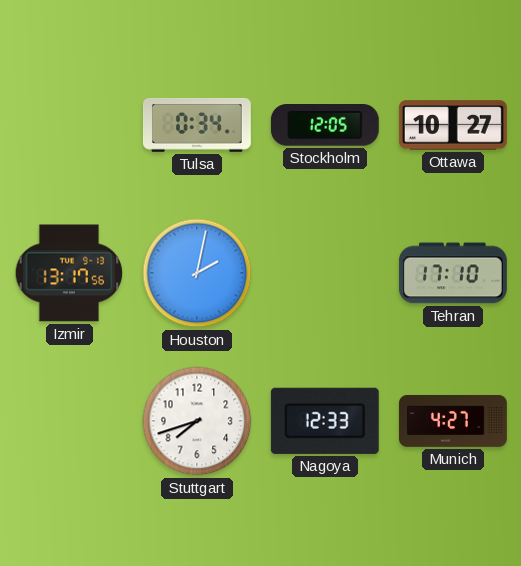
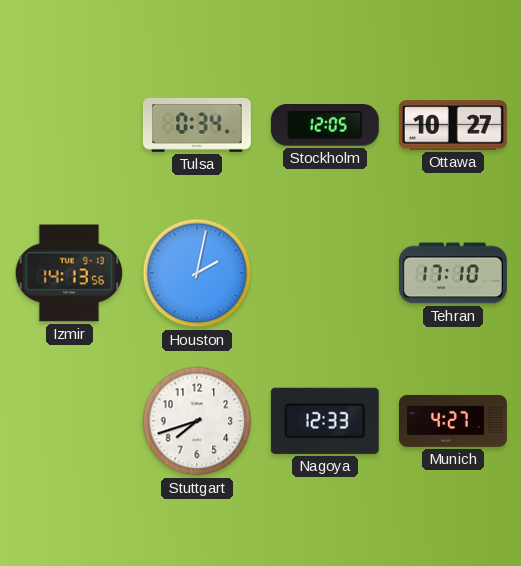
Izmir: 13:17 -> 14:13
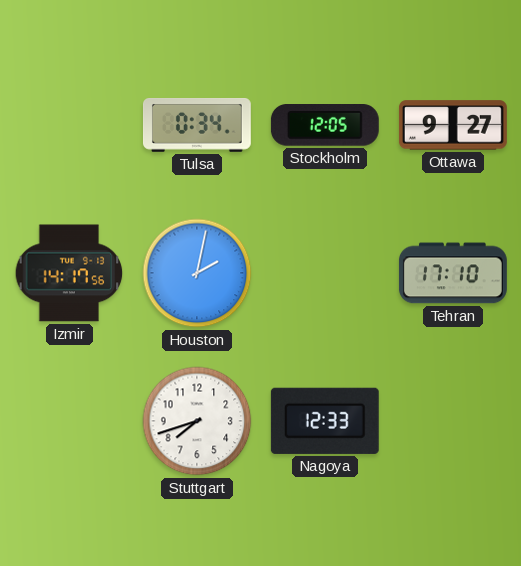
Ottawa: 10:27 -> 9:27
Izmir: 14:13 -> 14:17
Munich: 4:27 -> none
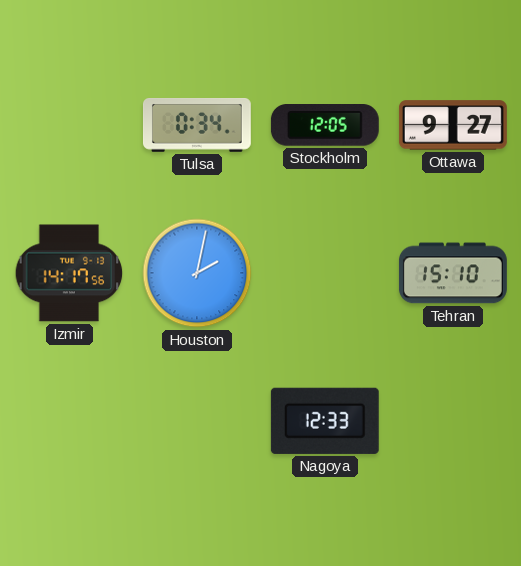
Tehran: 17:10 -> 15:10
Stuttgart: 7:42 -> none
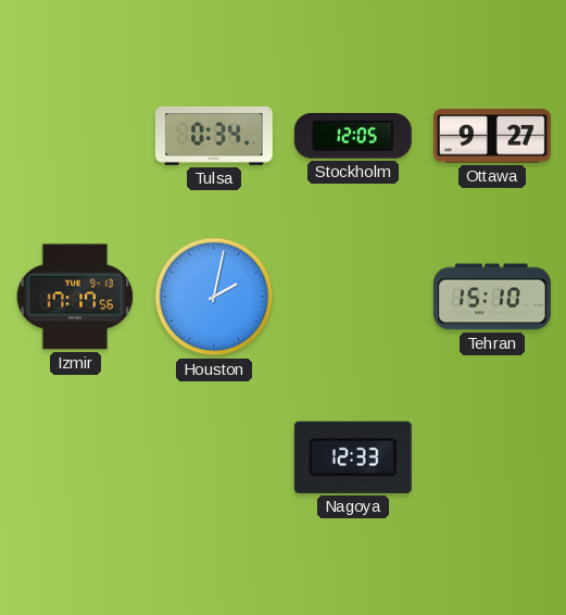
Izmir: 14:17 -> 17:17
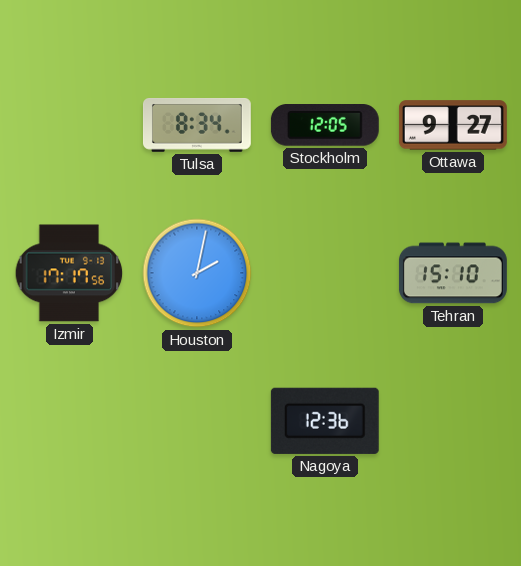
Tulsa: 0:34 -> 8:34
Nagoya: 12:33 -> 12:36
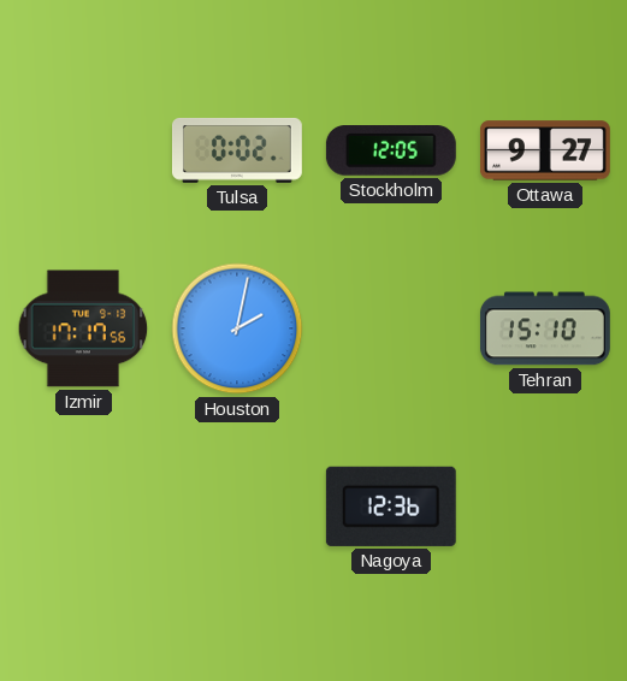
Tulsa: 8:34 -> 0:02
